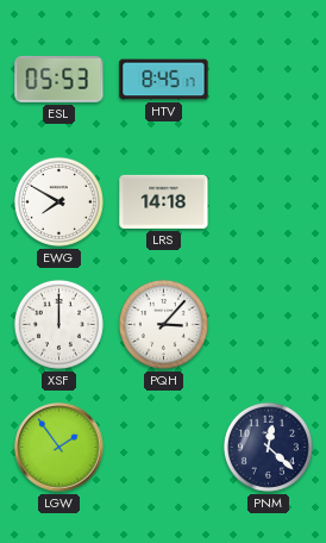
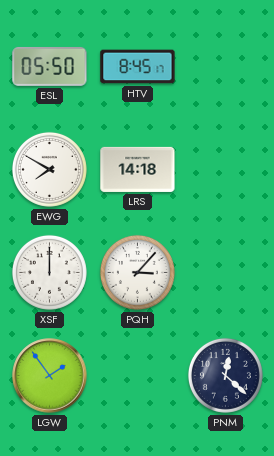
ESL: 05:53 -> 05:50
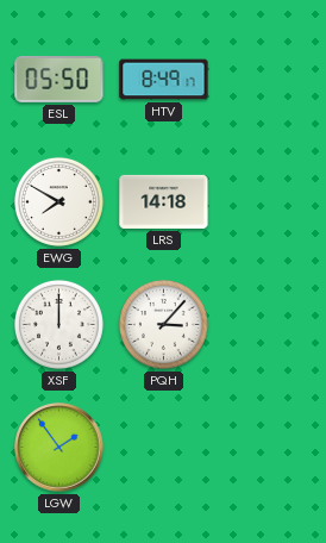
HTV: 8:45 -> 8:49
PNM: 12:22 -> none
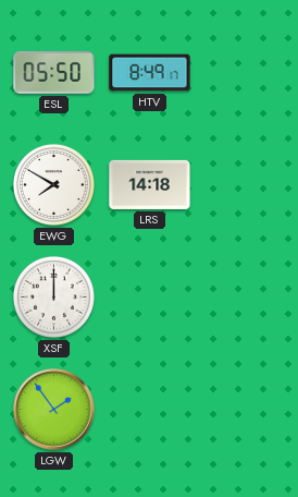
PQH: 3:07 -> none
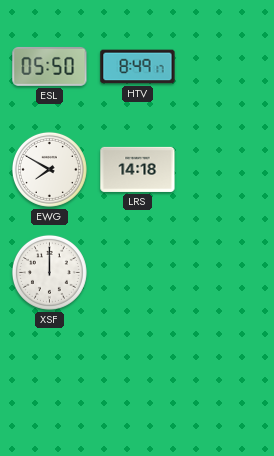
LGW: 1:54 -> none
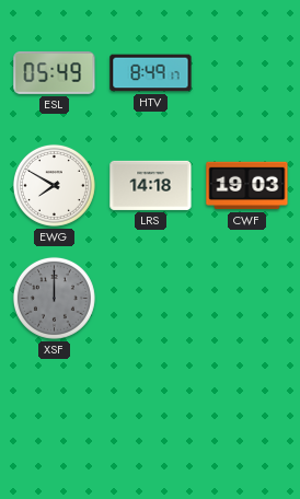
ESL: 05:50 -> 05:49
CWF: none -> 19:03
XSF dial: white -> grey
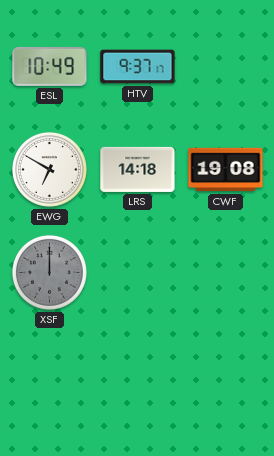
ESL: 05:49 -> 10:49
HTV: 8:49 -> 9:37
EWG: 7:50 -> 6:50
CWF: 19:03 -> 19:08
